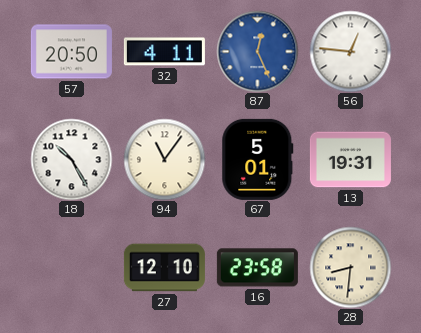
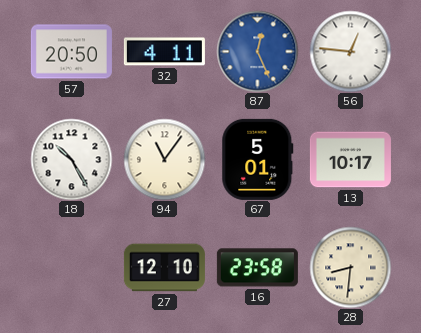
13: 19:31 -> 10:17
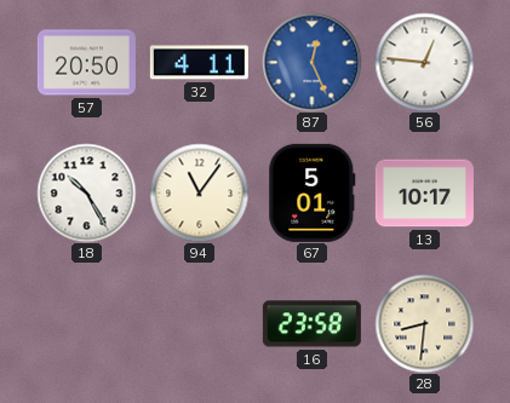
27: 12:10 -> none
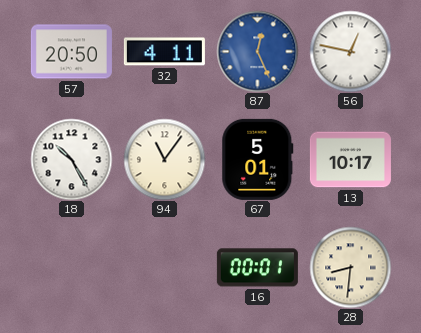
56: 12:46 -> 12:47
16: 23:58 -> 00:01
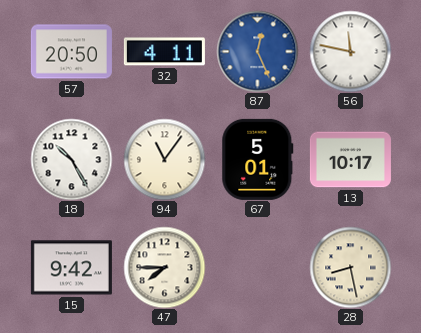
56: 12:47 -> 11:47
15: none -> 9:42
47: none -> 7:45
16: 00:01 -> none
28: 8:31 -> 8:28
